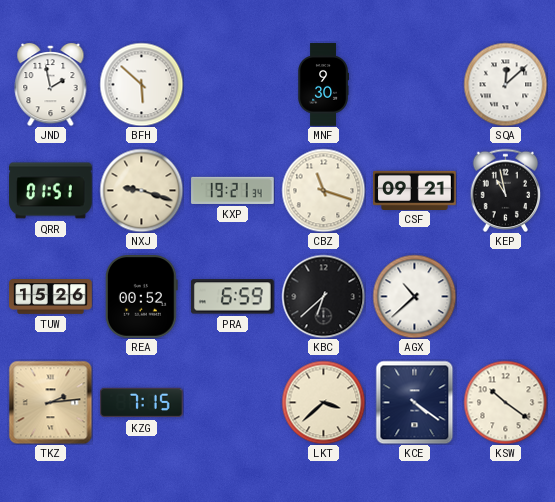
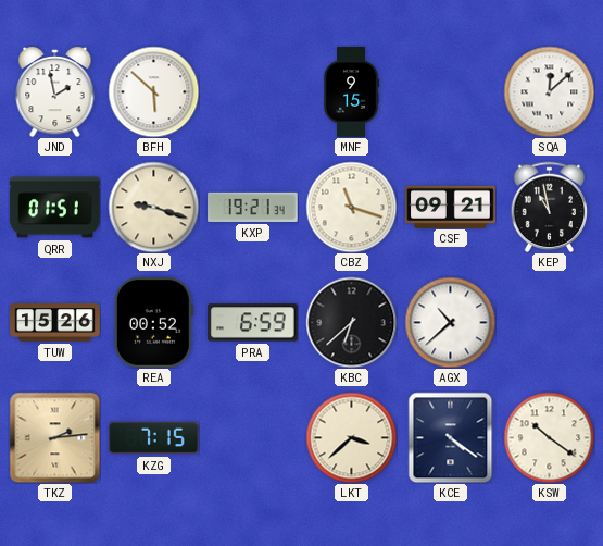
MNF: 9:30 -> 9:15
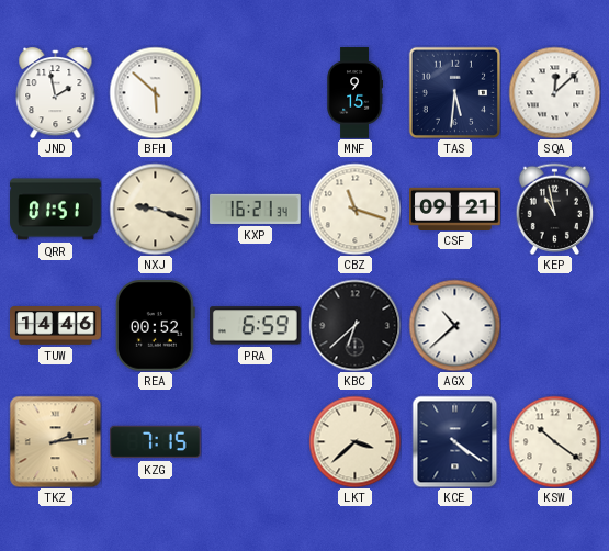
TAS: none -> 5:31
KXP: 19:21 -> 16:21
TUW: 15:26 -> 14:46
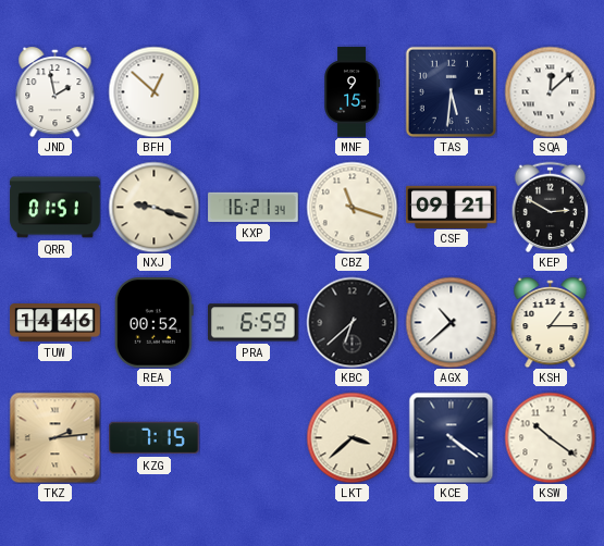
BFH: 5:52 -> 12:52
KEP: 10:58 -> 2:50
KSH: none -> 1:15
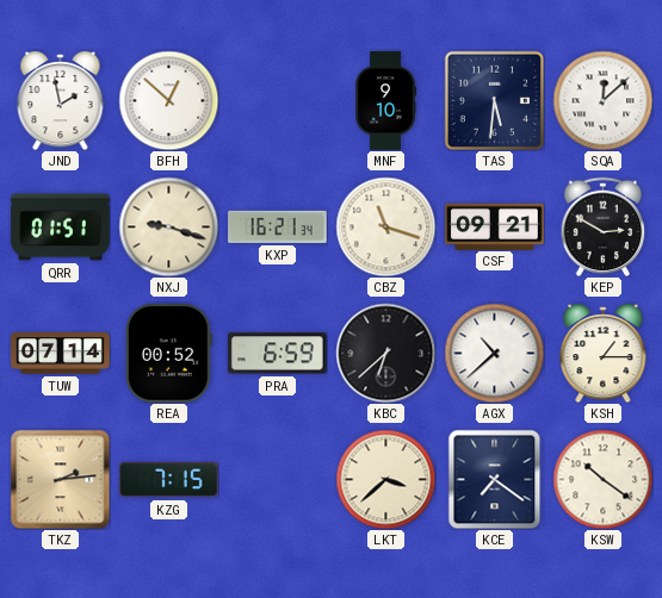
MNF: 9:15 -> 9:10
TUW: 14:46 -> 07:14
KCE: 4:21 -> 7:21
